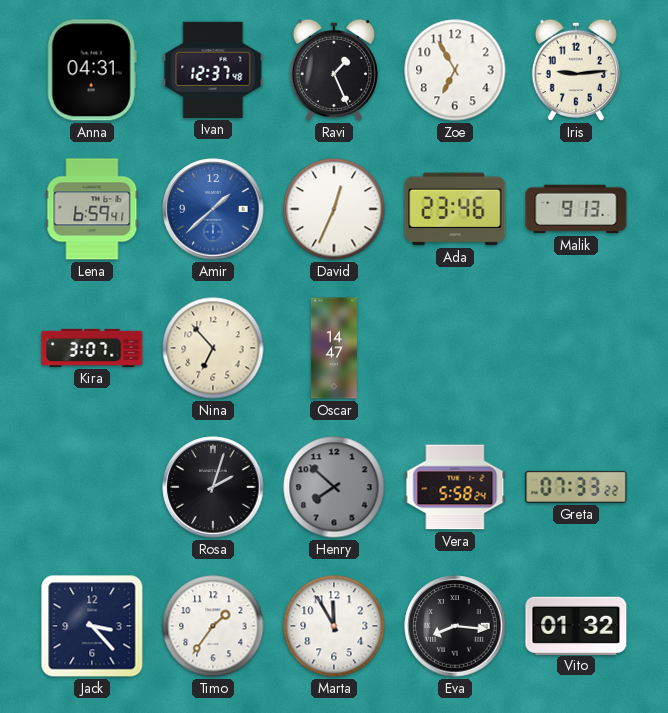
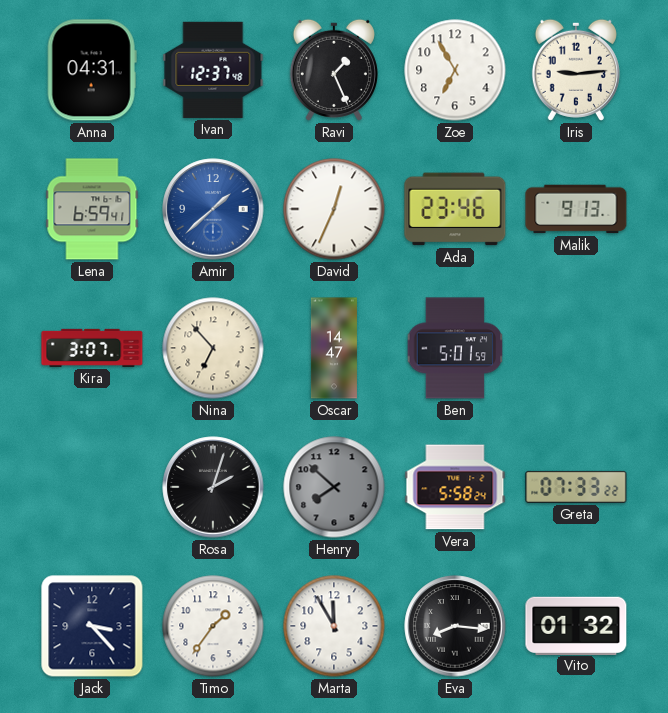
Ben: none -> 5:01
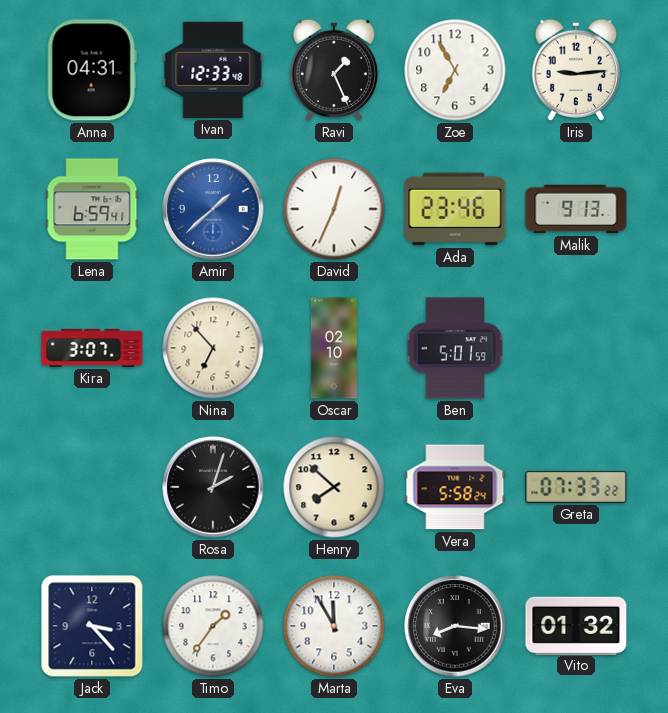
Ivan: 12:37 -> 12:33
Oscar: 14:47 -> 02:10
Henry dial: grey -> cream
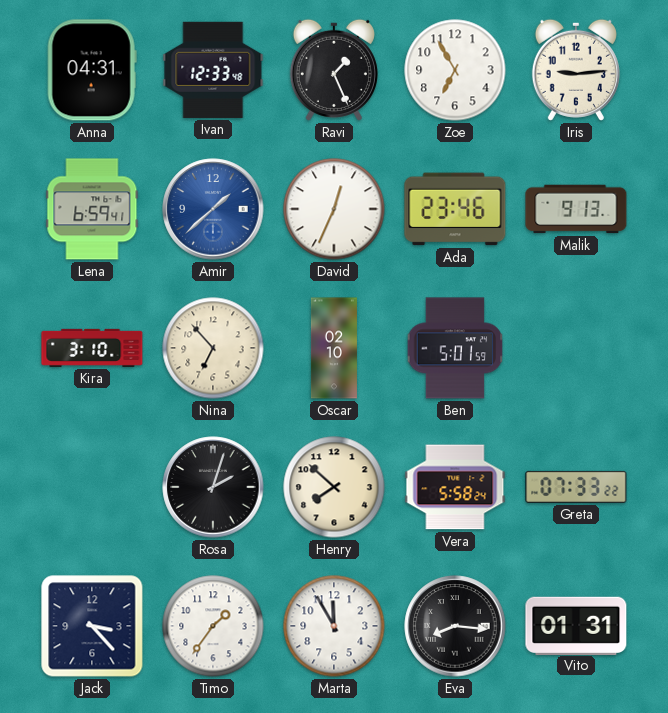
Kira: 3:07 -> 3:10
Vito: 01:32 -> 01:31
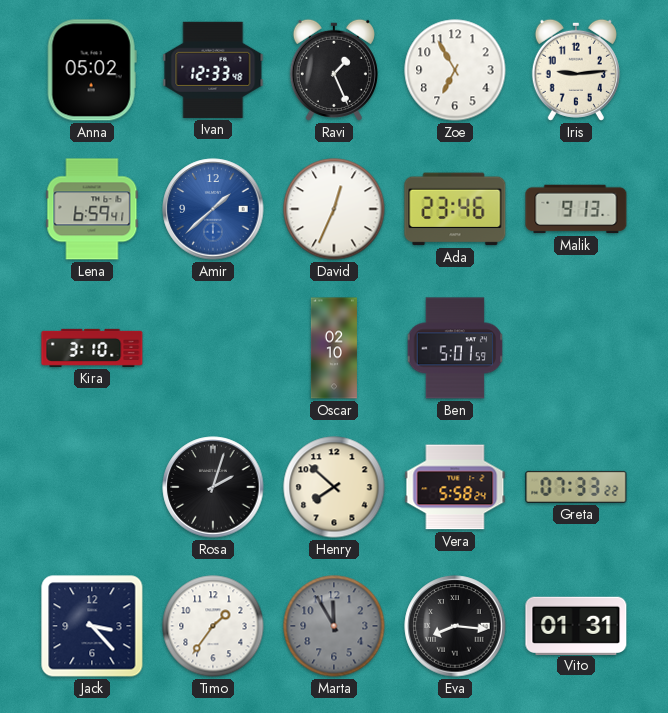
Anna: 04:31 -> 05:02
Nina: 6:53 -> none
Marta dial: white -> grey
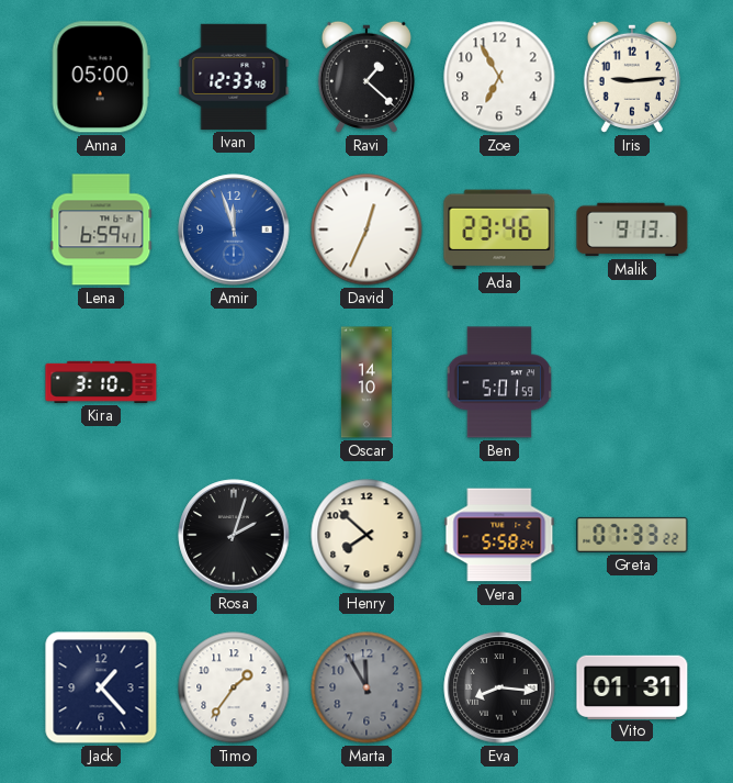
Anna: 05:02 -> 05:00
Ravi: 1:26 -> 1:22
Amir: 1:38 -> 11:57
Oscar: 02:10 -> 14:10
Jack: 3:23 -> 1:23
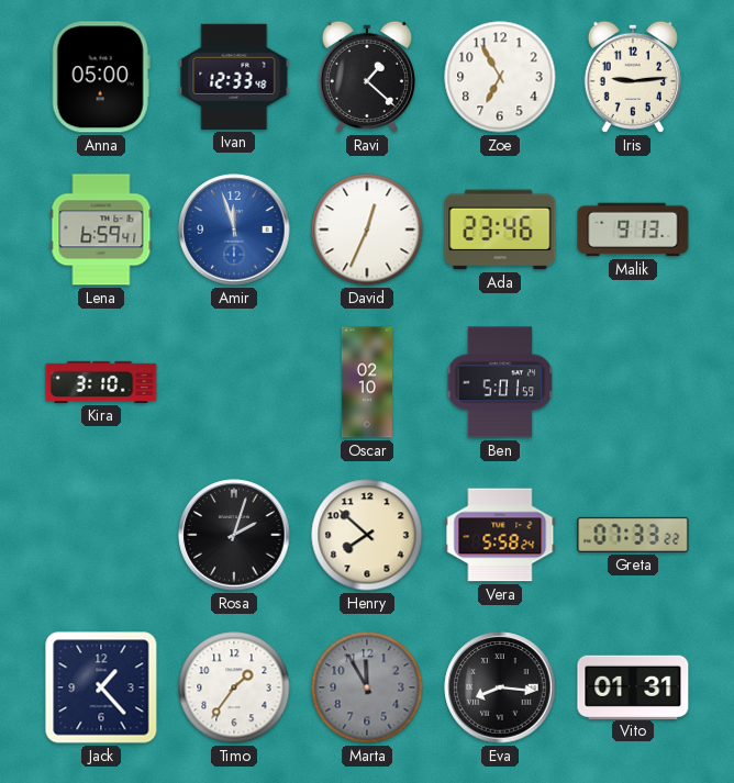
Oscar: 14:10 -> 02:10
